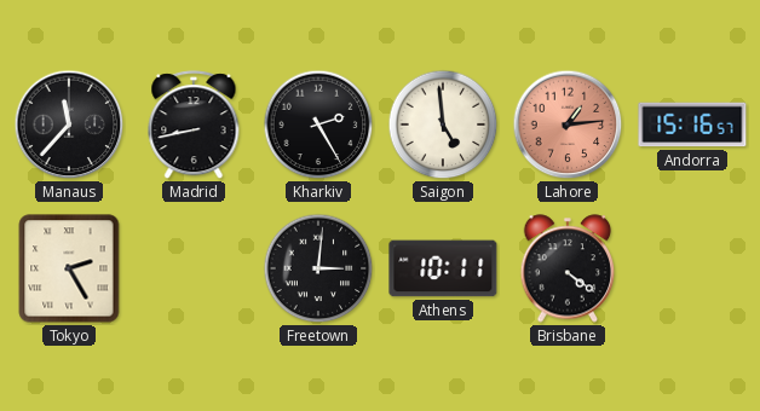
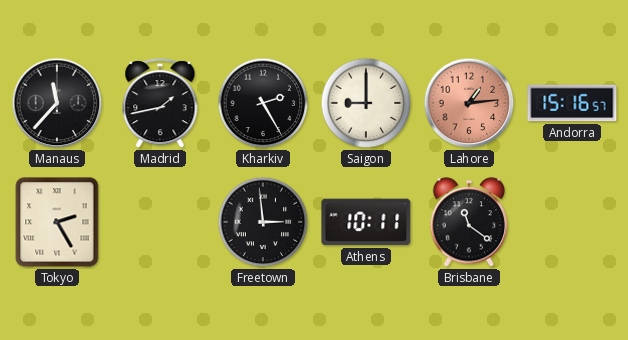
Madrid: 8:43 -> 1:43
Saigon: 4:59 -> 9:00
Freetown: 3:01 -> 2:59
Brisbane: 4:21 -> 11:21
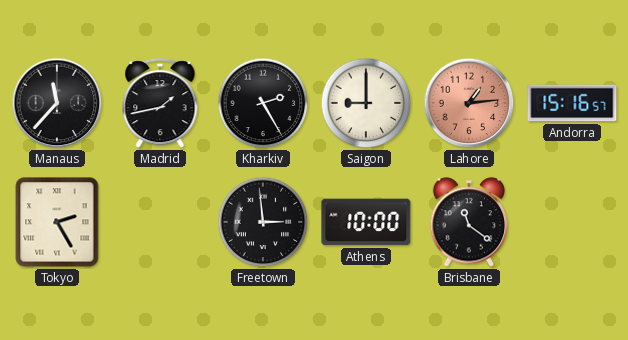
Athens: 10:11 -> 10:00
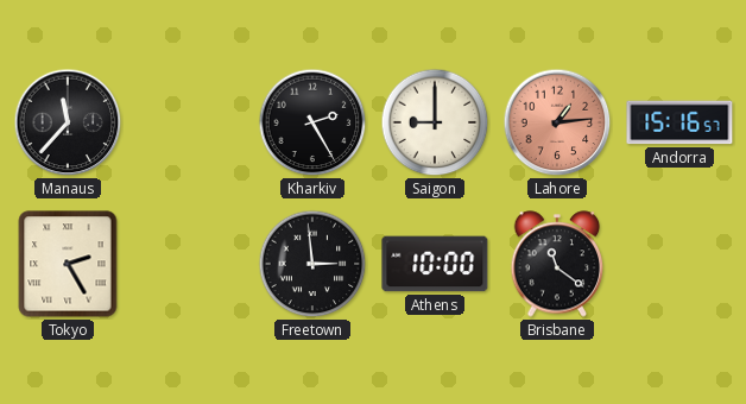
Madrid: 1:43 -> none
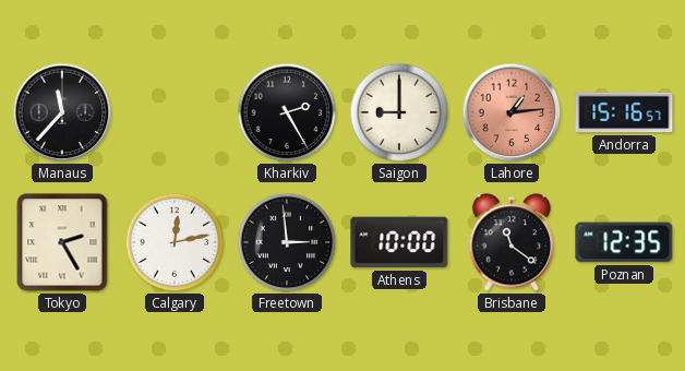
Calgary: none -> 12:13
Poznan: none -> 12:35
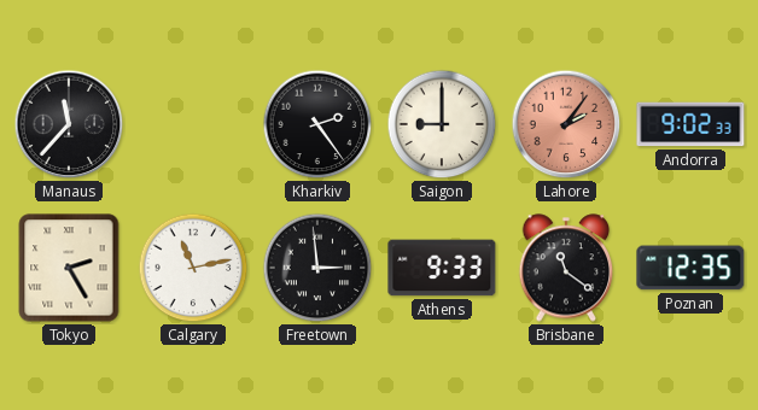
Kharkiv: 2:25 -> 2:24
Lahore: 1:14 -> 2:06
Andorra: 15:16 -> 9:02
Calgary: 12:13 -> 11:13
Athens: 10:00 -> 9:33
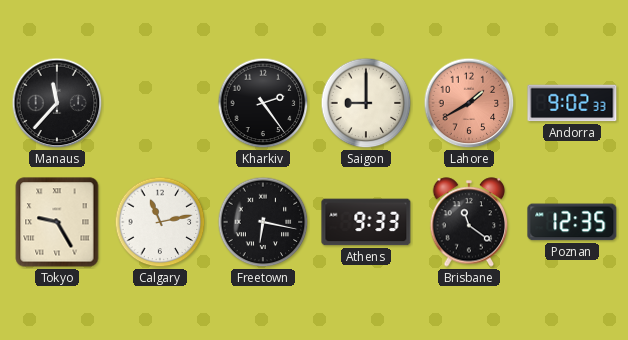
Lahore: 2:06 -> 1:40
Tokyo: 2:25 -> 9:25
Freetown: 2:59 -> 6:17
